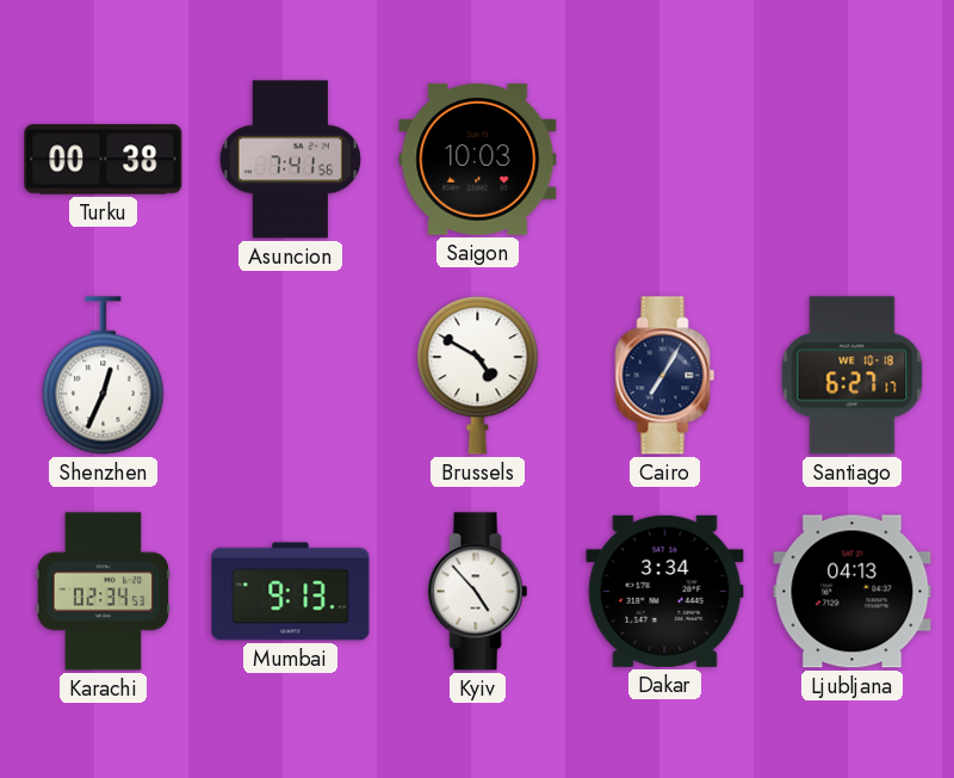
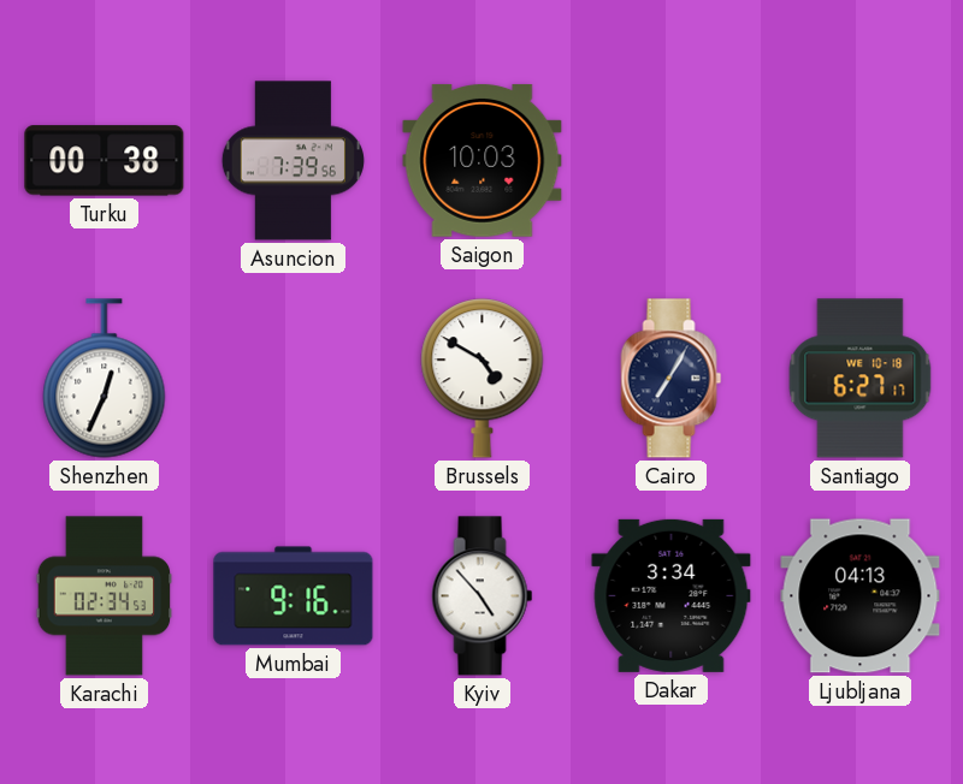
Asuncion: 7:41 -> 7:39
Mumbai: 9:13 -> 9:16
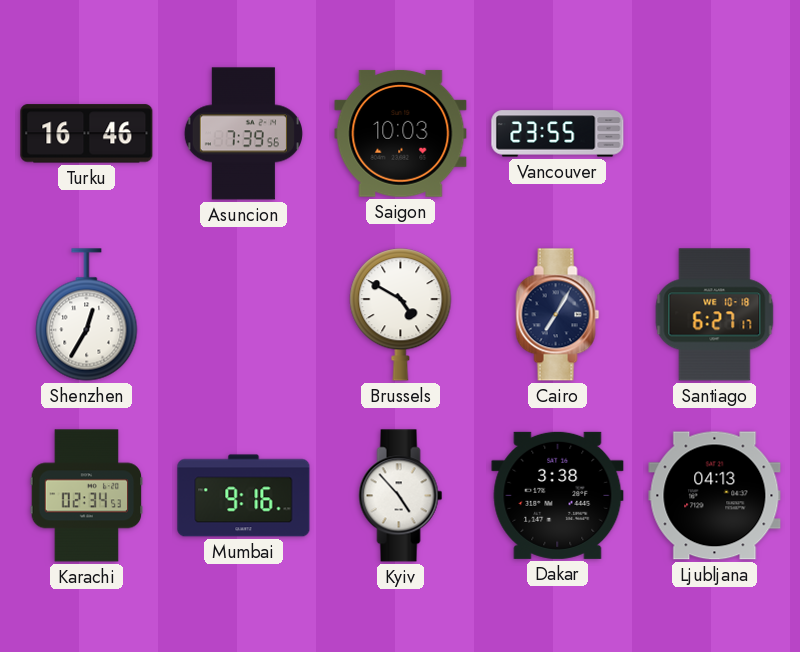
Turku: 00:38 -> 16:46
Vancouver: none -> 23:55
Shenzhen: 12:34 -> 12:35
Dakar: 3:34 -> 3:38
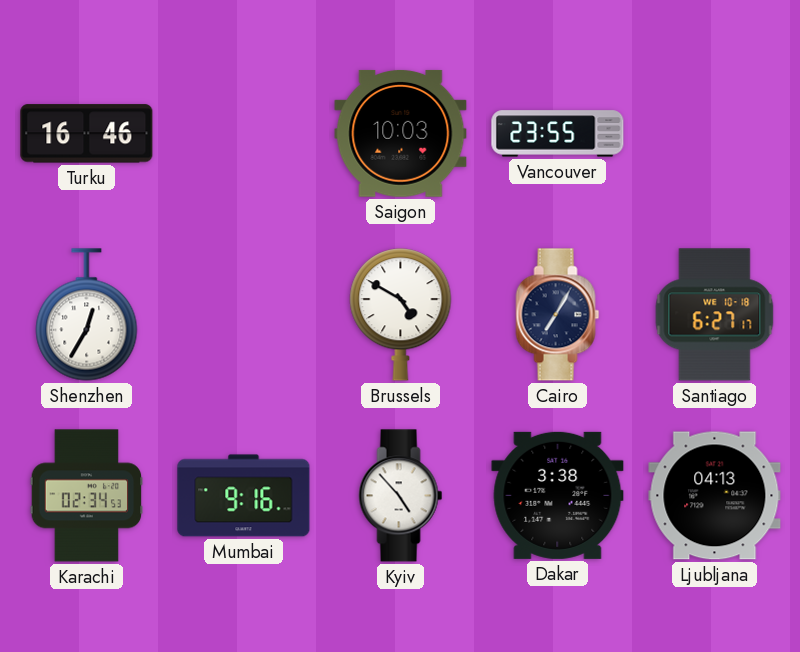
Asuncion: 7:39 -> none
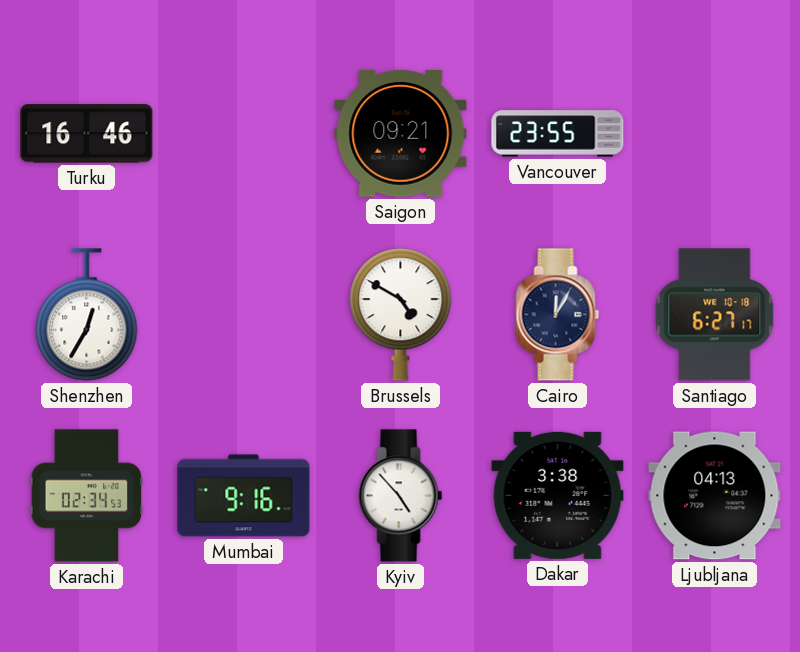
Saigon: 10:03 -> 09:21
Cairo: 7:05 -> 12:05
